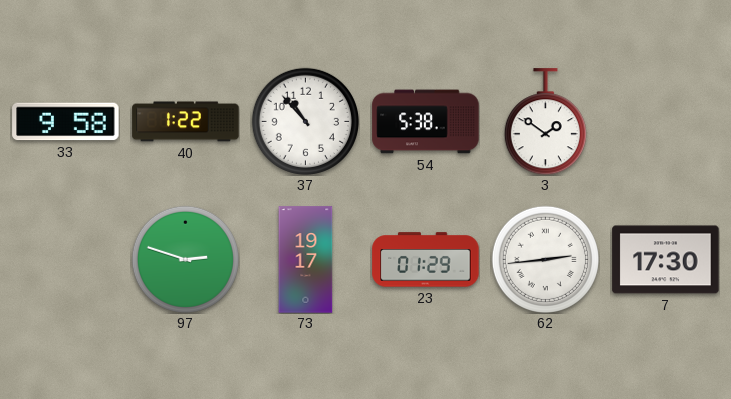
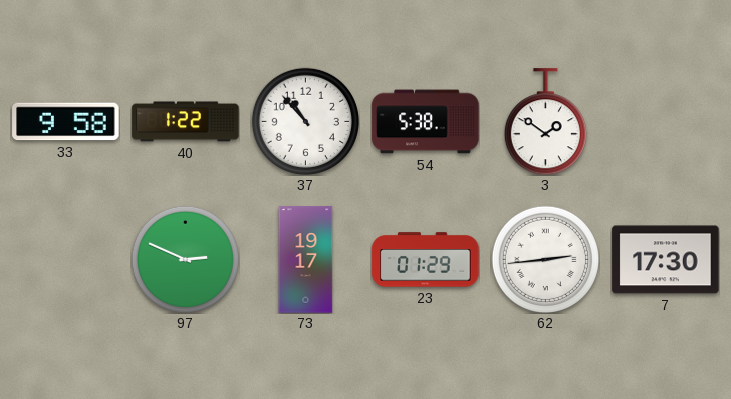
97: 2:48 -> 2:49
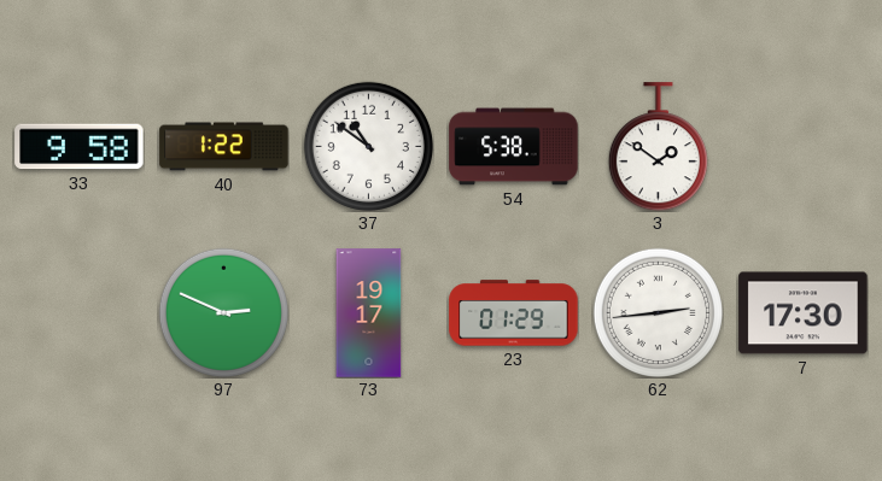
37: 10:53 -> 10:51
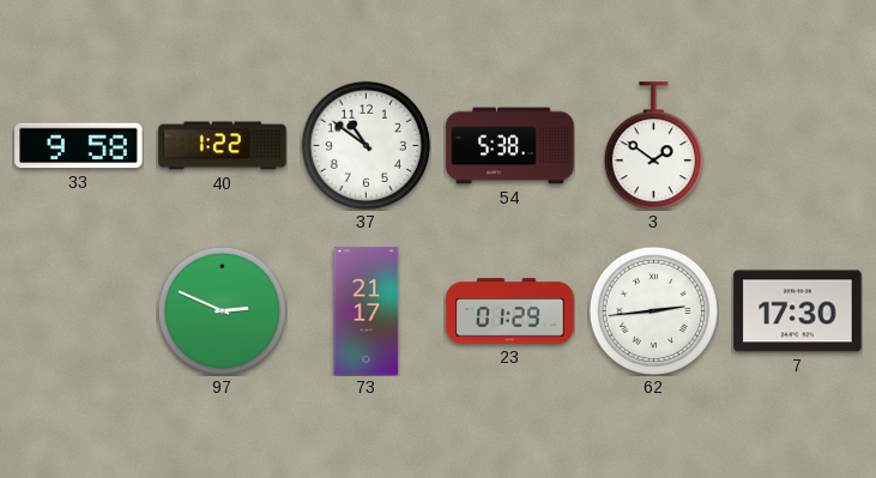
73: 19:17 -> 21:17
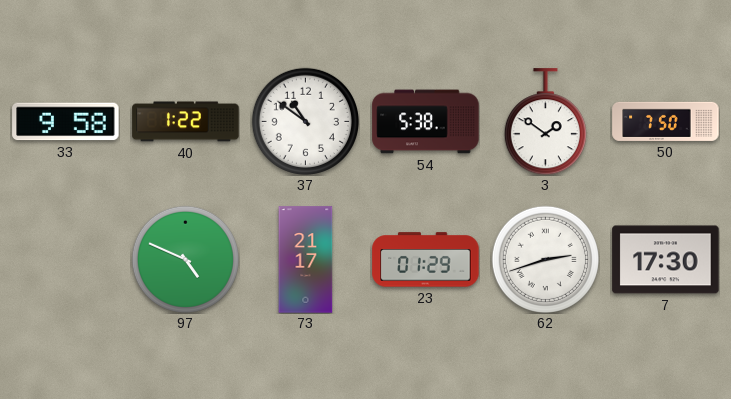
50: none -> 7:50
97: 2:49 -> 4:49
62: 2:44 -> 2:42
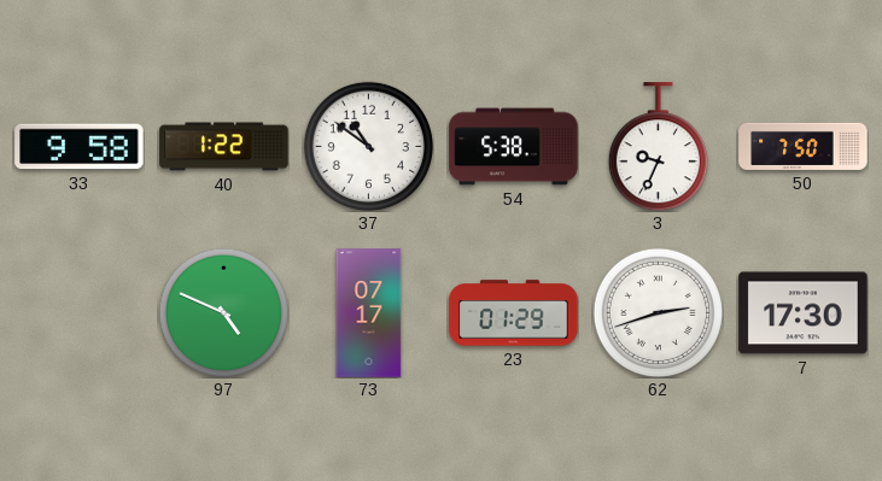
3: 1:51 -> 9:34
73: 21:17 -> 07:17
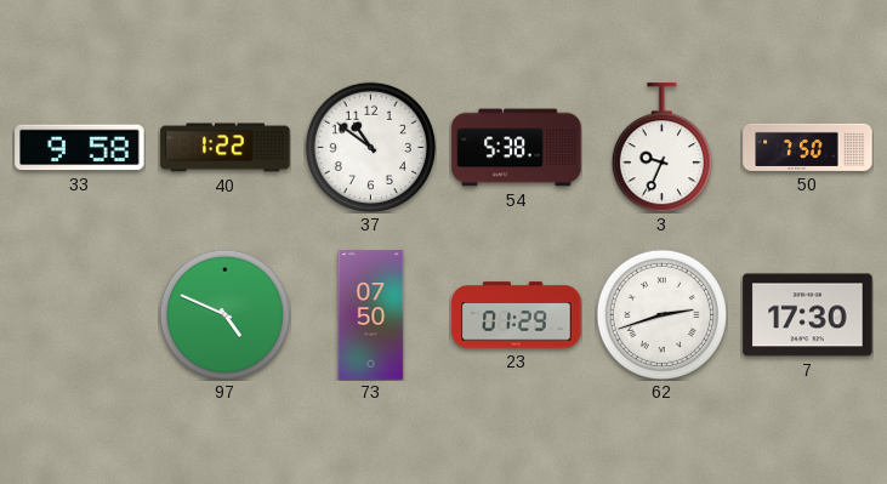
73: 07:17 -> 07:50
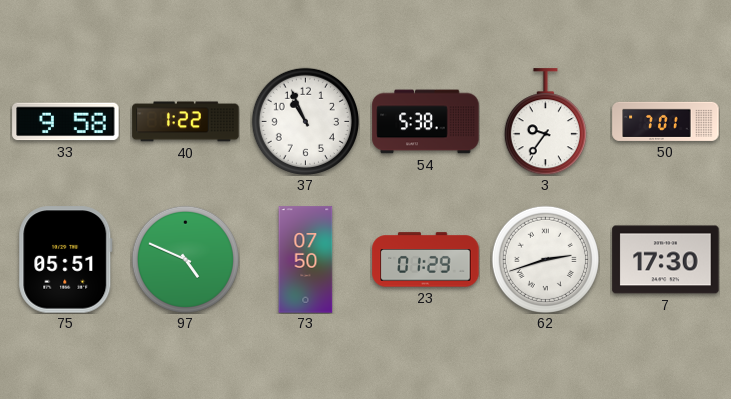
37: 10:51 -> 10:56
3: 9:34 -> 9:36
50: 7:50 -> 7:01
75: none -> 05:51
